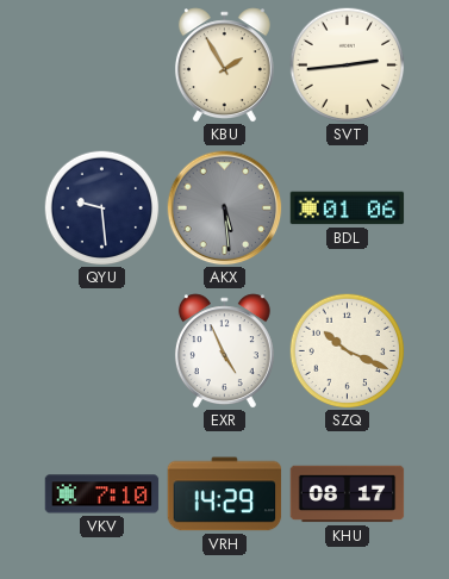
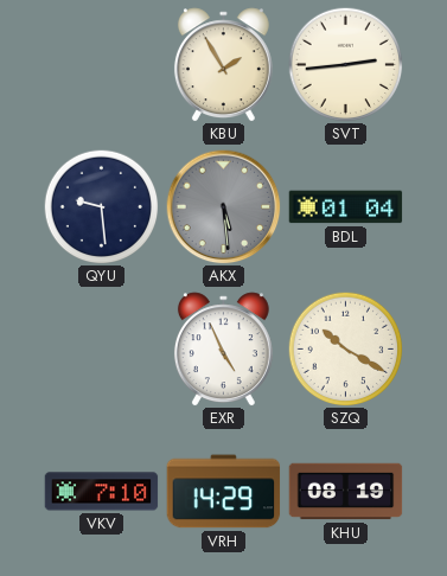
BDL: 01:06 -> 01:04
SZQ: 10:19 -> 10:20
KHU: 08:17 -> 08:19
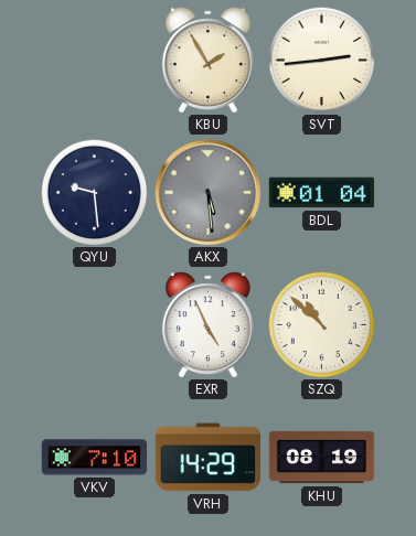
SZQ: 10:20 -> 10:52
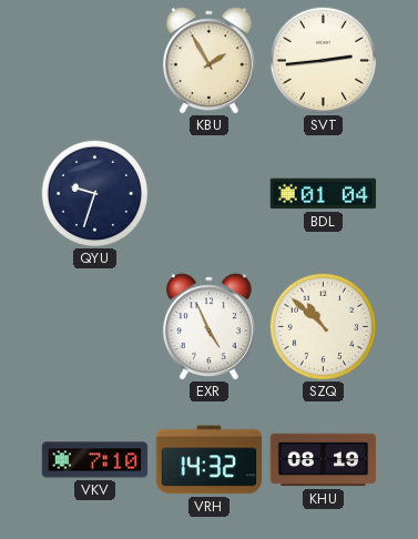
QYU: 9:29 -> 9:33
AKX: 5:29 -> none
VRH: 14:29 -> 14:32
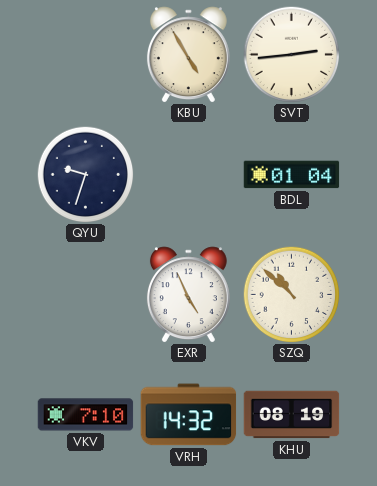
KBU: 1:55 -> 4:55
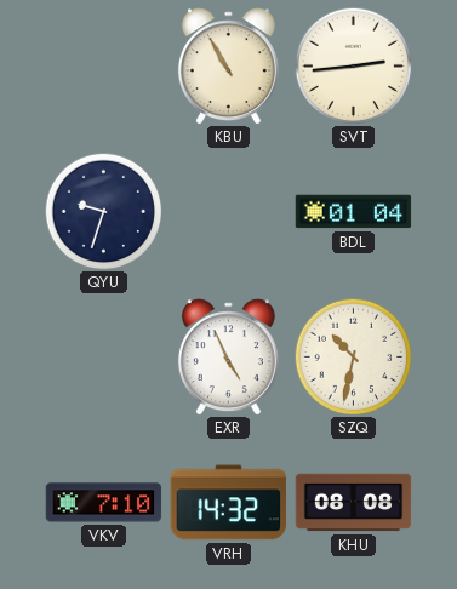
KBU: 4:55 -> 10:55
SZQ: 10:52 -> 10:32
KHU: 08:19 -> 08:08
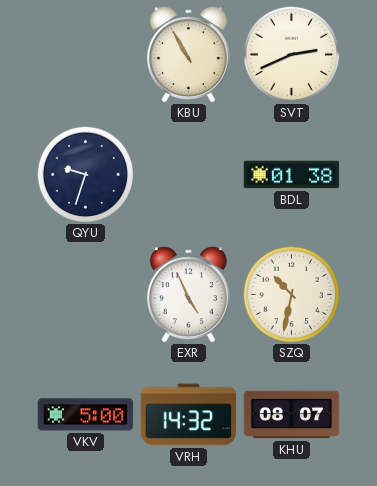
SVT: 2:44 -> 2:41
BDL: 01:04 -> 01:38
VKV: 7:10 -> 5:00
KHU: 08:08 -> 08:07
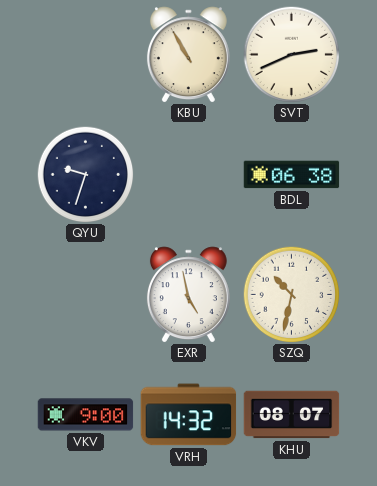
BDL: 01:38 -> 06:38
EXR: 4:56 -> 4:58
VKV: 5:00 -> 9:00
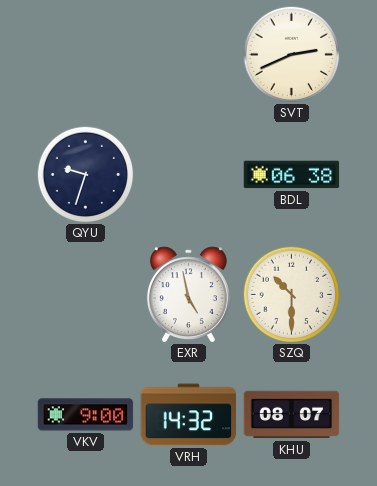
KBU: 10:55 -> none
SZQ: 10:32 -> 10:30
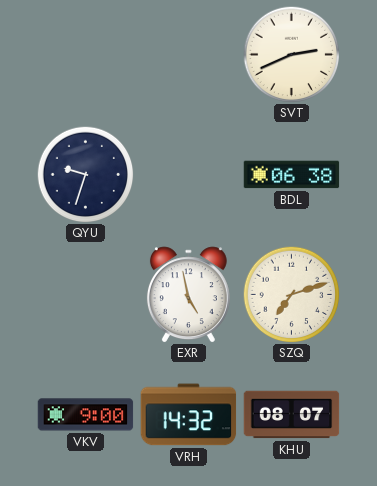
SZQ: 10:30 -> 7:12
